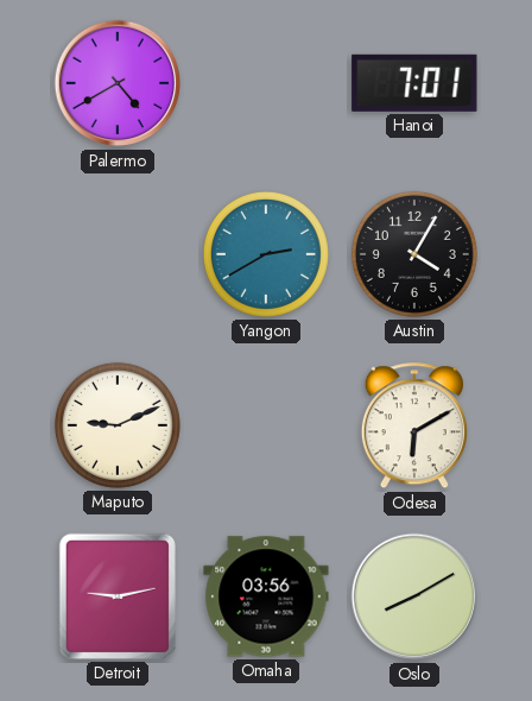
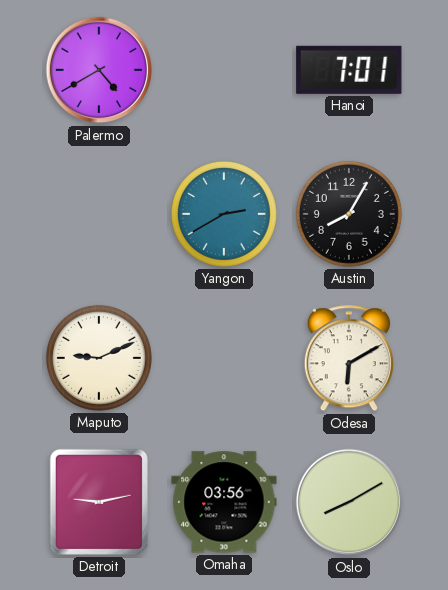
Austin: 4:05 -> 8:05
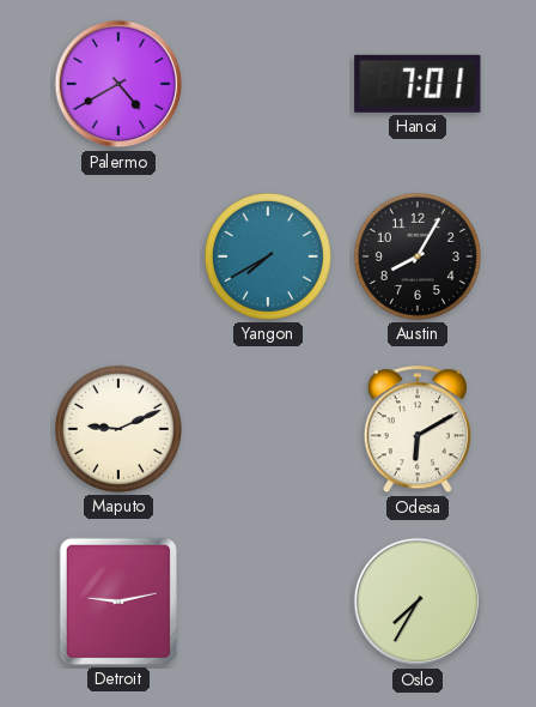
Yangon: 2:40 -> 7:40
Omaha: 03:56 -> none
Oslo: 8:10 -> 7:35
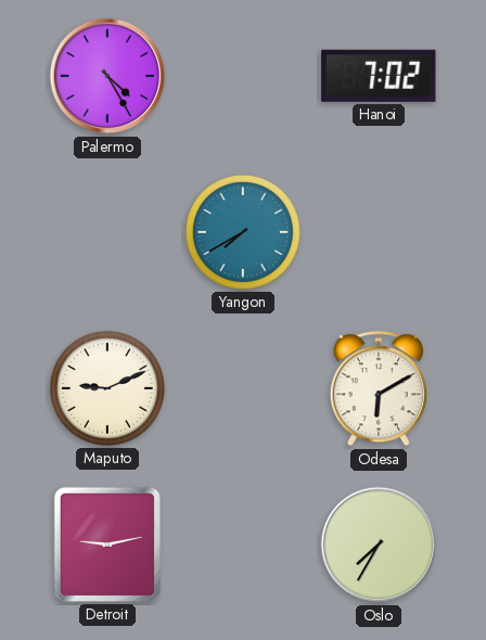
Palermo: 4:40 -> 4:25
Hanoi: 7:01 -> 7:02
Austin: 8:05 -> none
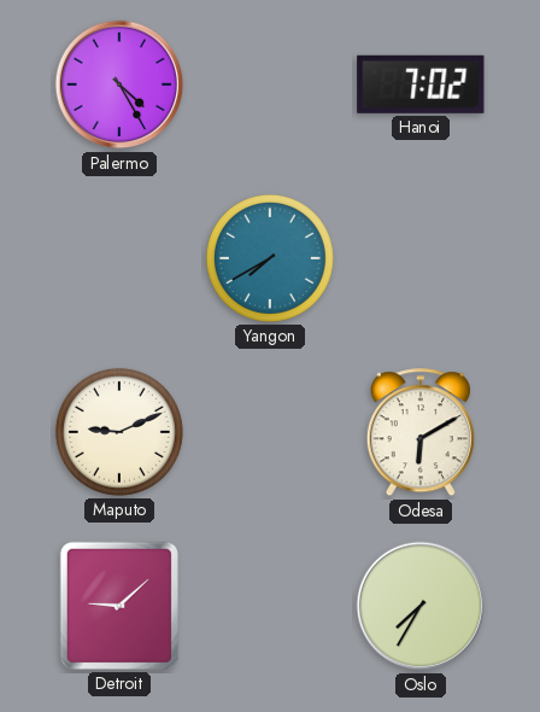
Detroit: 9:13 -> 9:08
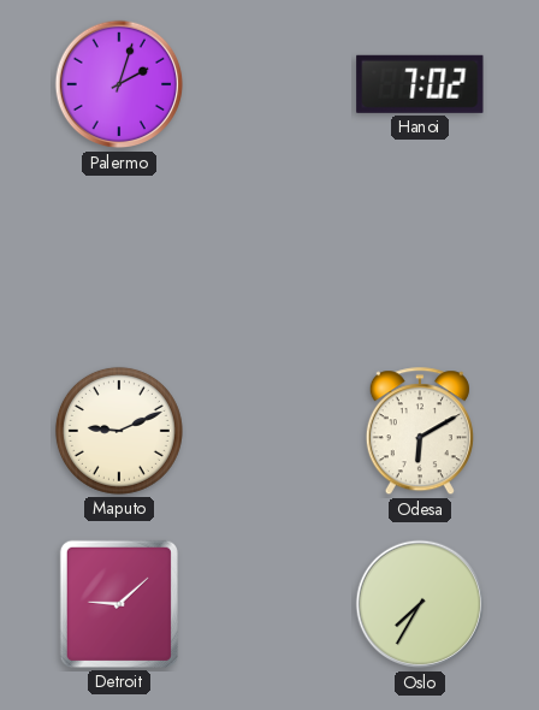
Palermo: 4:25 -> 2:03
Yangon: 7:40 -> none
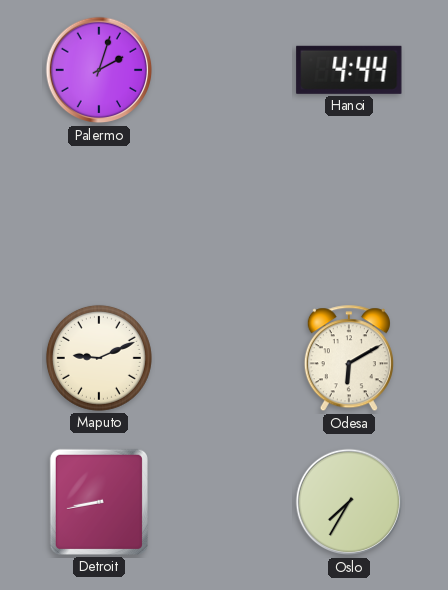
Hanoi: 7:02 -> 4:44
Detroit: 9:08 -> 8:43
